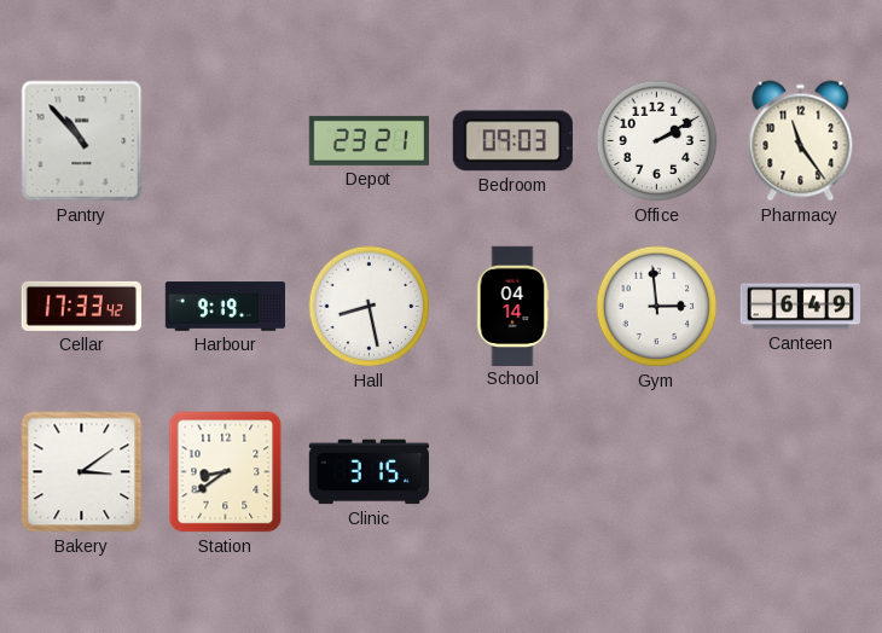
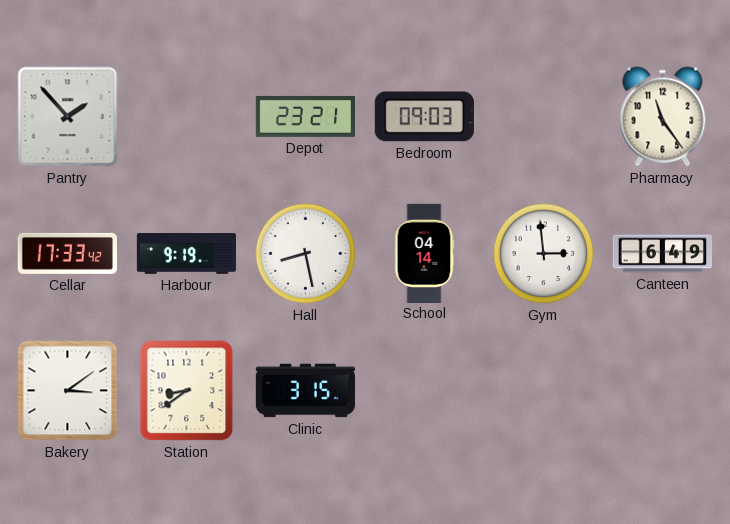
Pantry: 10:53 -> 1:53
Office: 2:10 -> none
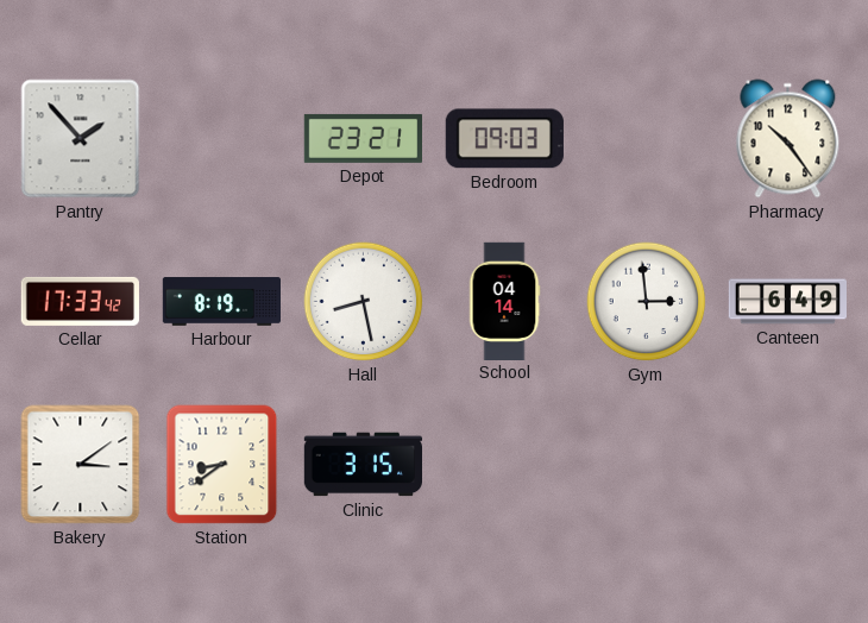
Pharmacy: 11:24 -> 10:24
Harbour: 9:19 -> 8:19
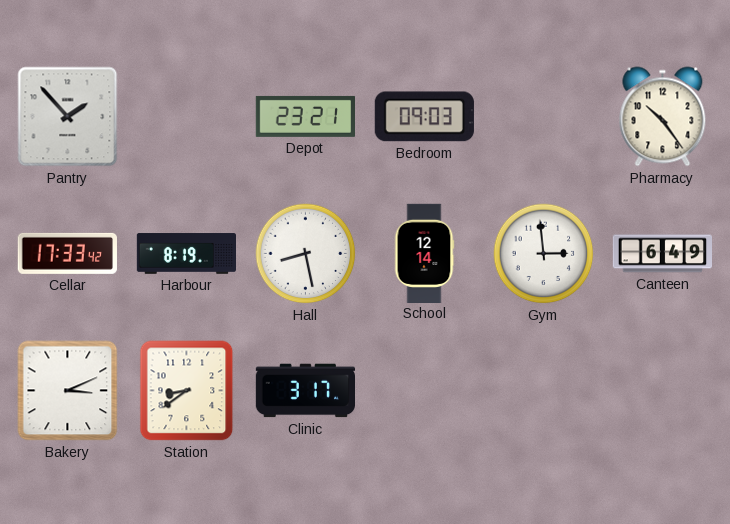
School: 04:14 -> 12:14
Bakery: 3:09 -> 3:11
Clinic: 3:15 -> 3:17
